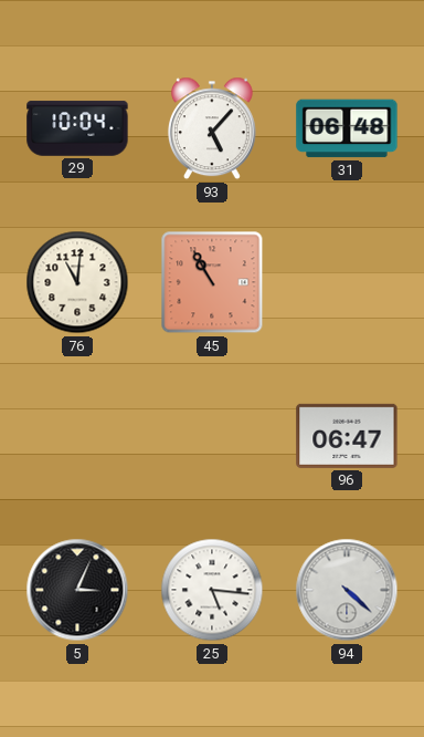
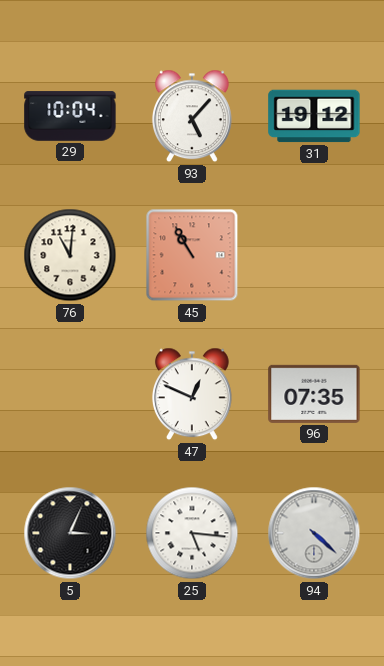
31: 06:48 -> 19:12
47: none -> 12:49
96: 06:47 -> 07:35
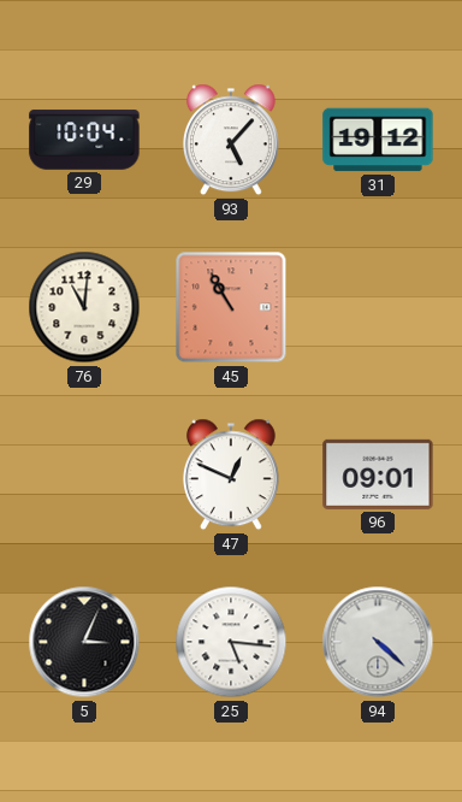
96: 07:35 -> 09:01
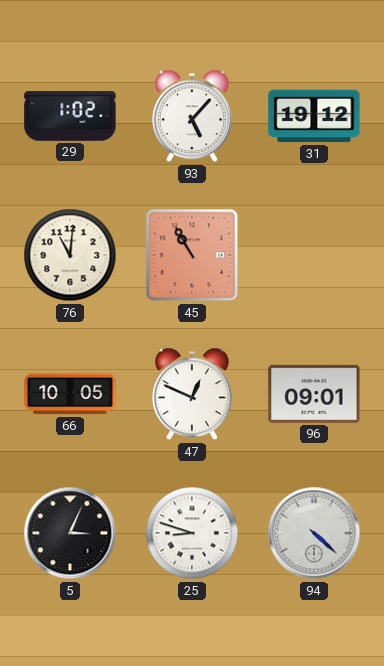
29: 10:04 -> 1:02
66: none -> 10:05
25: 5:16 -> 8:48
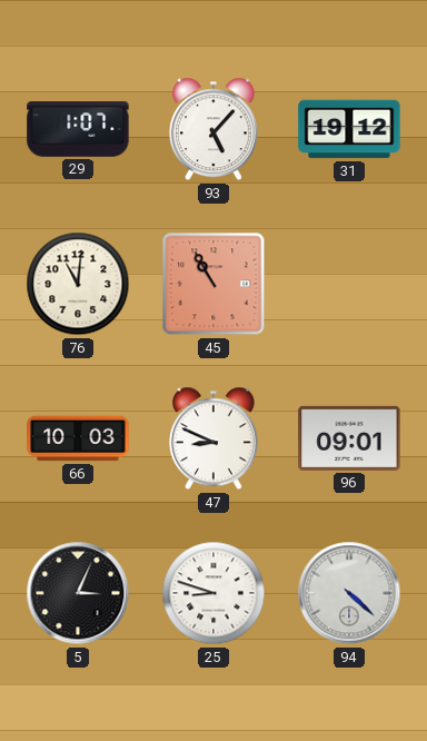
29: 1:02 -> 1:07
66: 10:05 -> 10:03
47: 12:49 -> 8:49
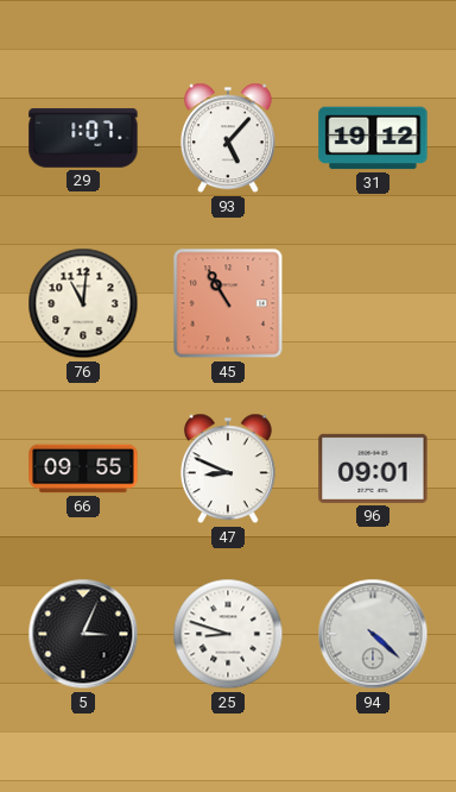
66: 10:03 -> 09:55
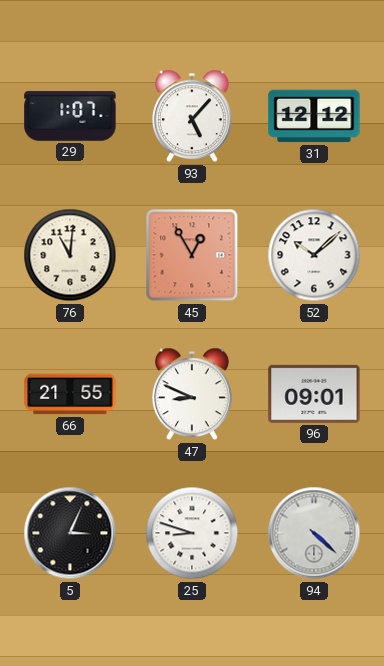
31: 19:12 -> 12:12
45: 10:55 -> 12:55
52: none -> 10:08
66: 09:55 -> 21:55
